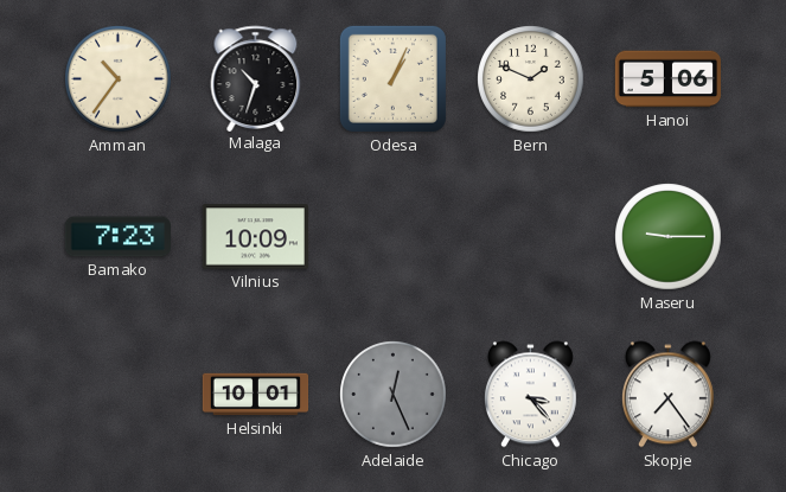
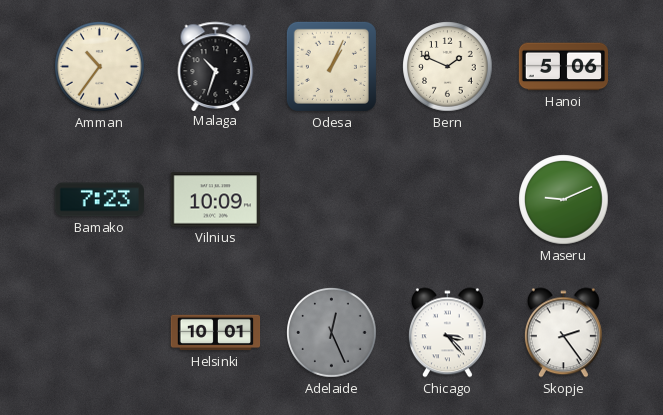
Maseru: 9:15 -> 9:11
Skopje: 7:24 -> 2:24
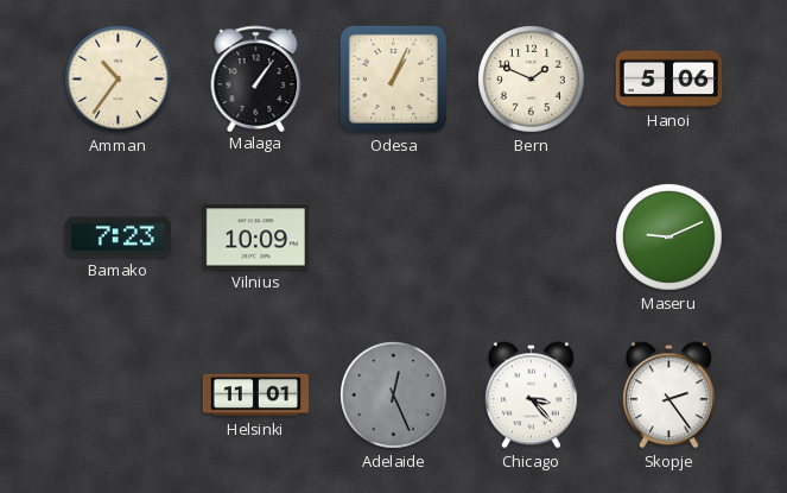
Malaga: 10:33 -> 1:06
Helsinki: 10:01 -> 11:01
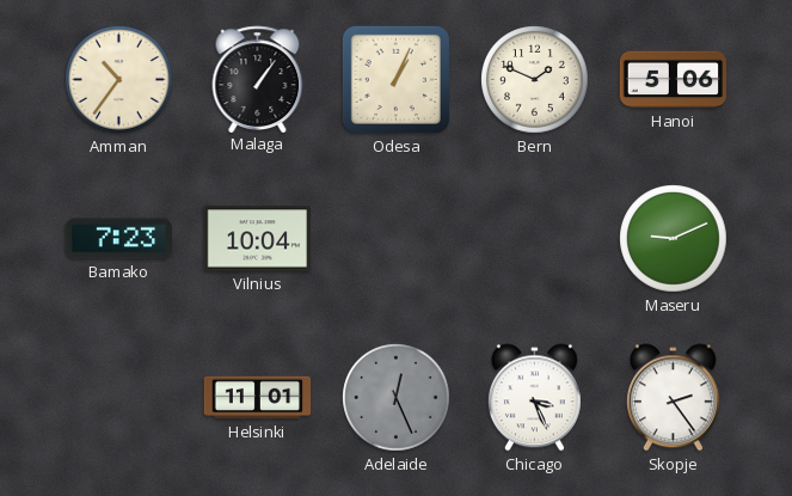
Vilnius: 10:09 -> 10:04
Chicago: 3:23 -> 3:26
